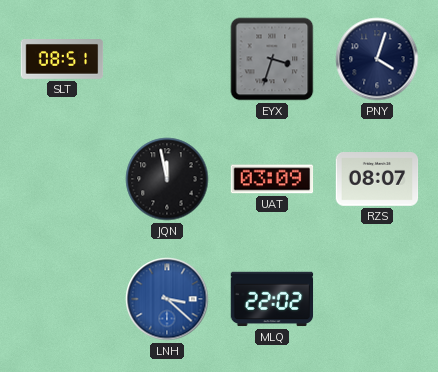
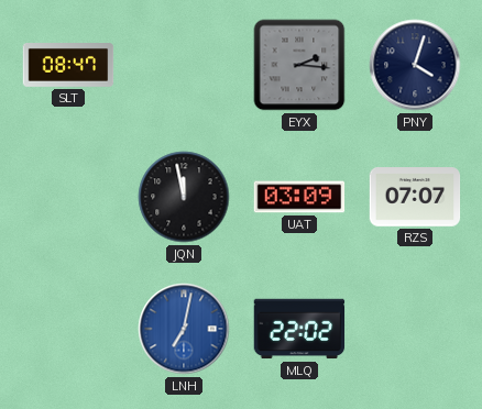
SLT: 08:51 -> 08:47
EYX: 3:33 -> 2:16
RZS: 08:07 -> 07:07
LNH: 3:22 -> 7:02
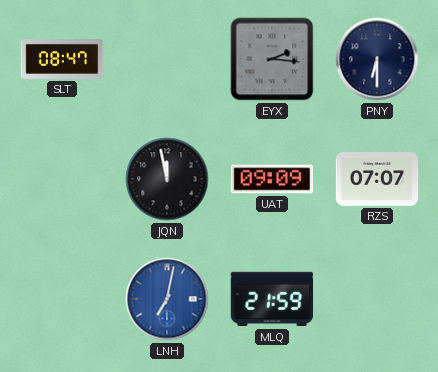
PNY: 4:03 -> 6:30
UAT: 03:09 -> 09:09
MLQ: 22:02 -> 21:59
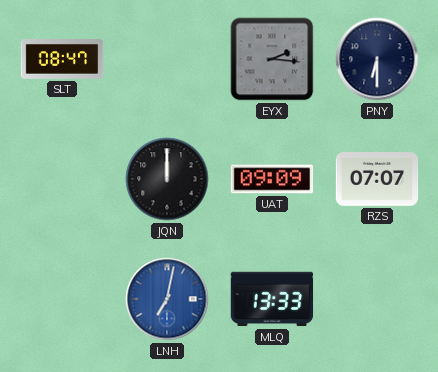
JQN: 11:58 -> 12:00
MLQ: 21:59 -> 13:33
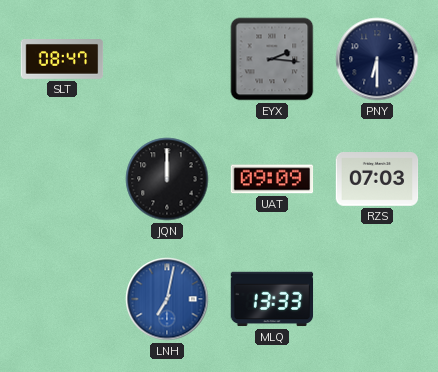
RZS: 07:07 -> 07:03
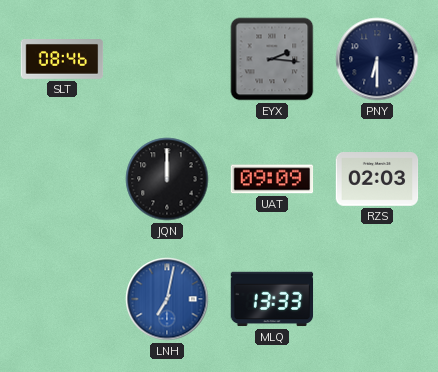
SLT: 08:47 -> 08:46
RZS: 07:03 -> 02:03
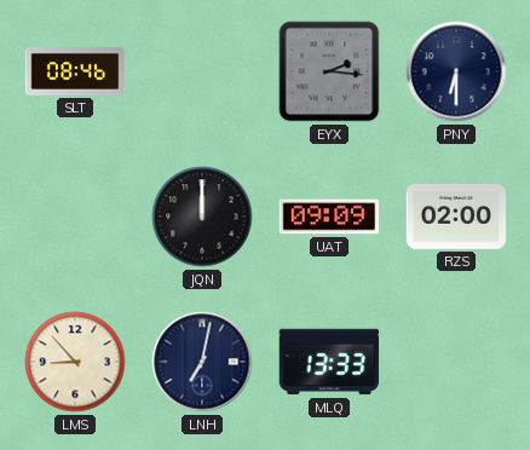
RZS: 02:03 -> 02:00
LMS: none -> 8:53
LNH dial: blue -> navy
